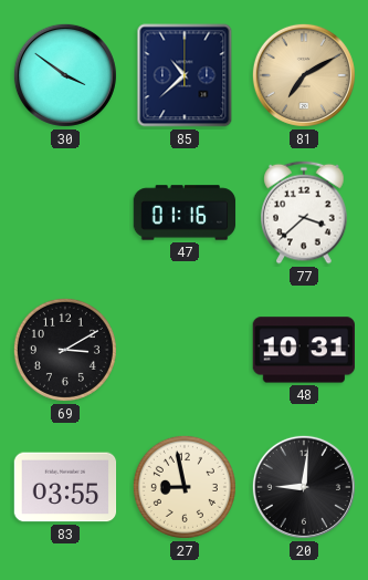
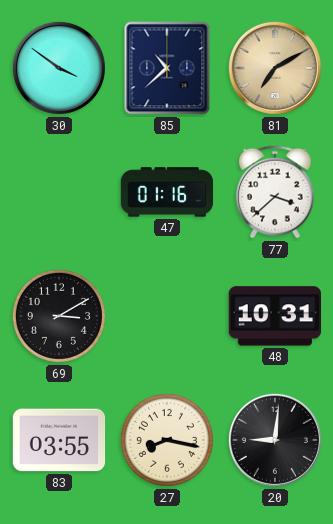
27: 8:58 -> 8:17
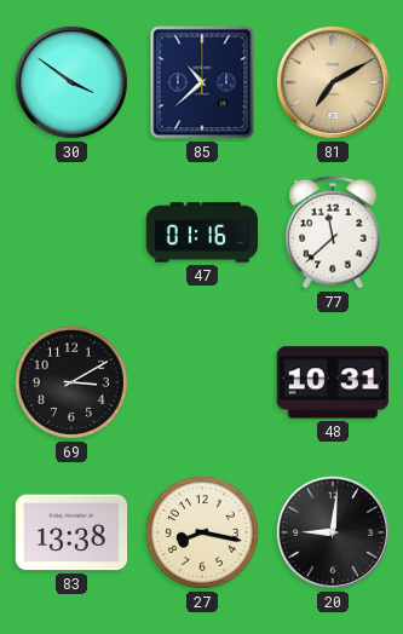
77: 3:38 -> 11:38
83: 03:55 -> 13:38
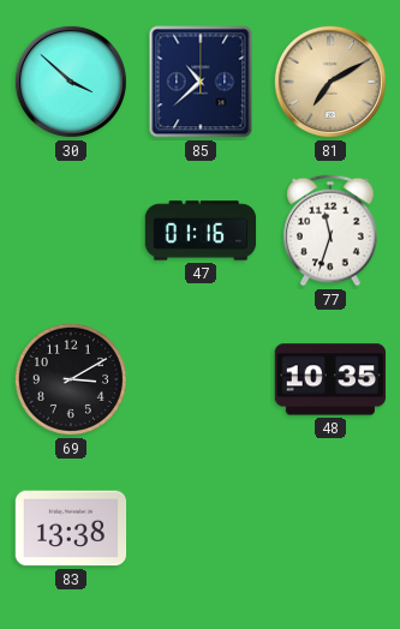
30: 3:51 -> 3:52
77: 11:38 -> 11:33
48: 10:31 -> 10:35
27: 8:17 -> none
20: 9:01 -> none
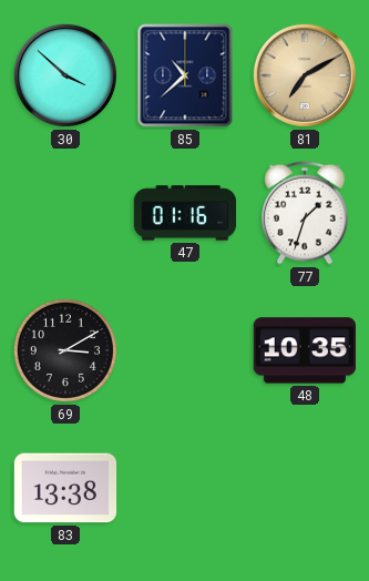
77: 11:33 -> 1:33
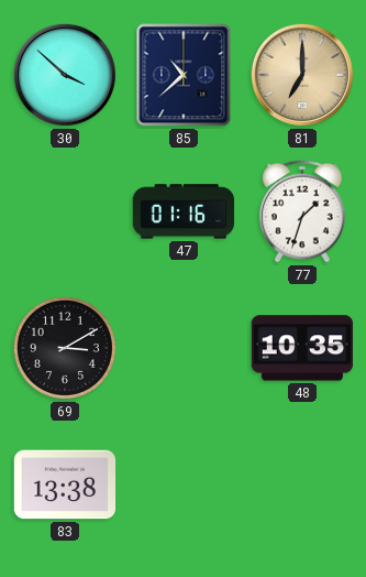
81: 7:10 -> 7:00
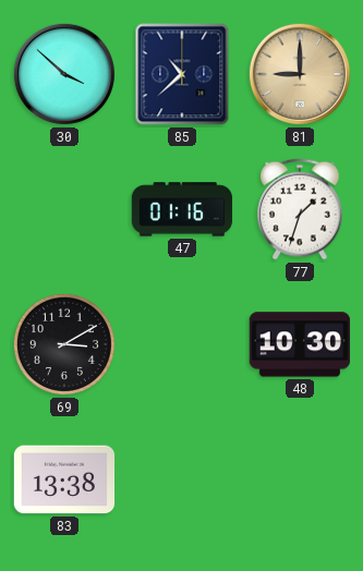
81: 7:00 -> 9:00
48: 10:35 -> 10:30
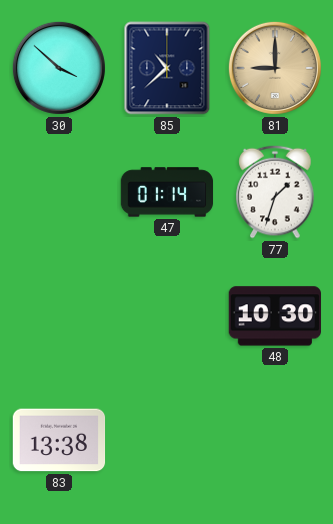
47: 01:16 -> 01:14
69: 3:10 -> none
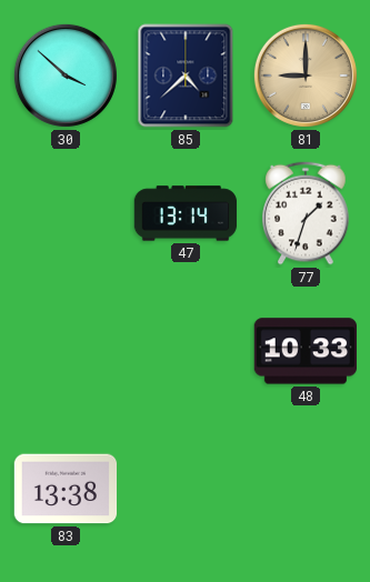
85: 10:38 -> 4:38
47: 01:14 -> 13:14
48: 10:30 -> 10:33
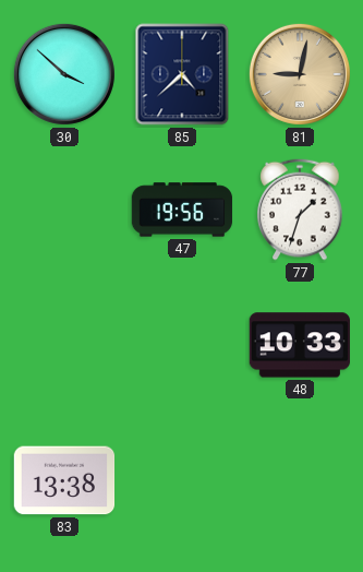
81: 9:00 -> 9:02
47: 13:14 -> 19:56
